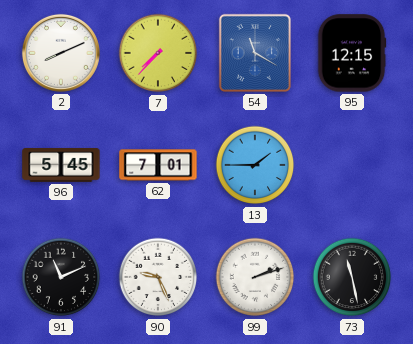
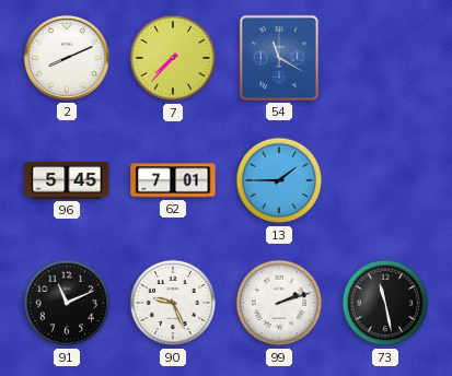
95: 12:15 -> none
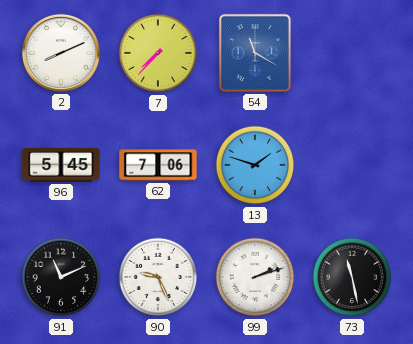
62: 7:01 -> 7:06
13: 1:45 -> 1:48
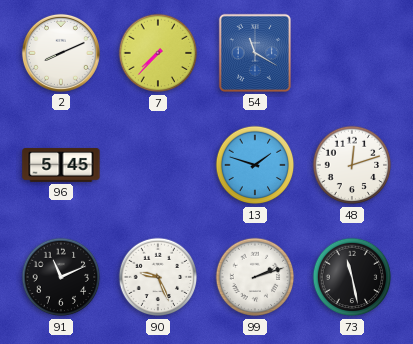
62: 7:06 -> none
48: none -> 12:12
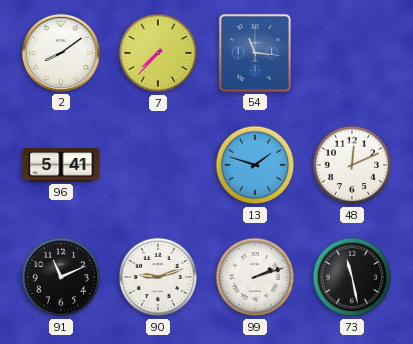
2: 8:11 -> 8:09
54: 11:20 -> 11:16
96: 5:45 -> 5:41
48: 12:12 -> 12:11
90: 9:26 -> 9:12
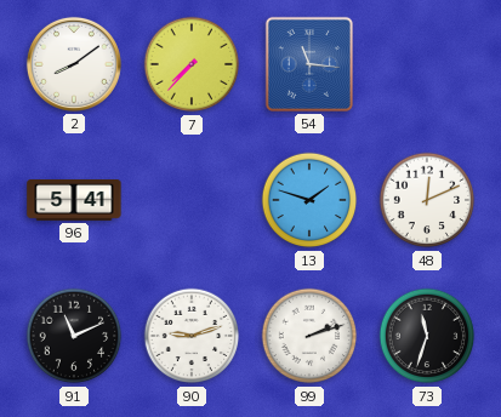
73: 11:28 -> 11:33
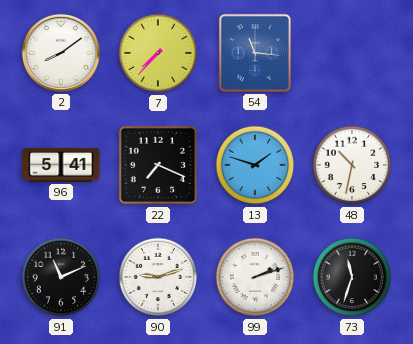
22: none -> 7:19
48: 12:11 -> 10:32
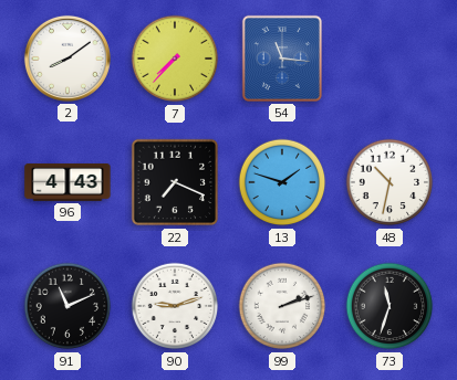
96: 5:41 -> 4:43
